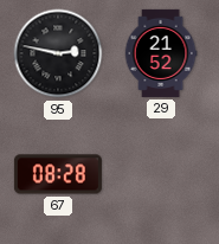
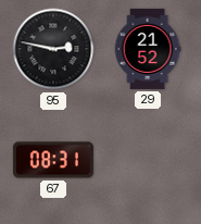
67: 08:28 -> 08:31
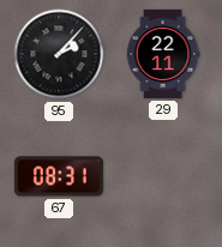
95: 2:47 -> 2:07
29: 21:52 -> 22:11
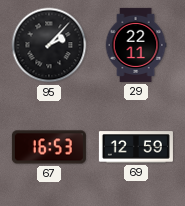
67: 08:31 -> 16:53
69: none -> 12:59
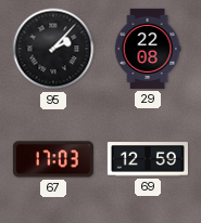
29: 22:11 -> 22:08
67: 16:53 -> 17:03
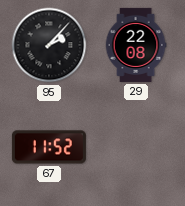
67: 17:03 -> 11:52
69: 12:59 -> none
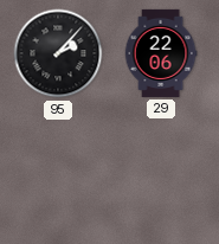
29: 22:08 -> 22:06
67: 11:52 -> none
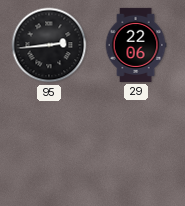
95: 2:07 -> 2:44
